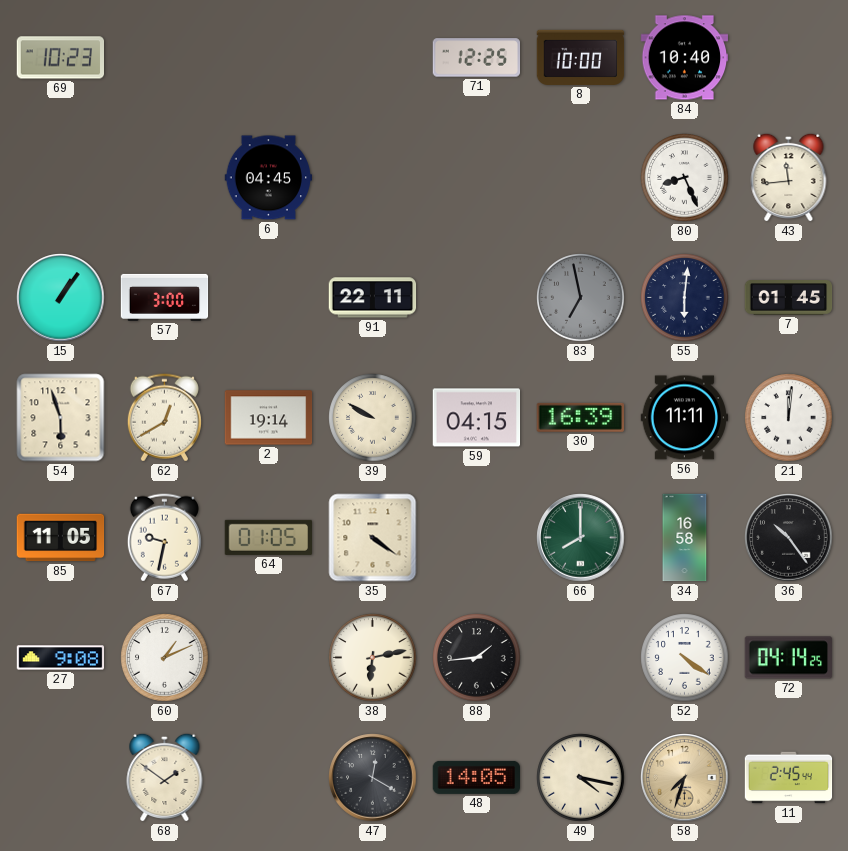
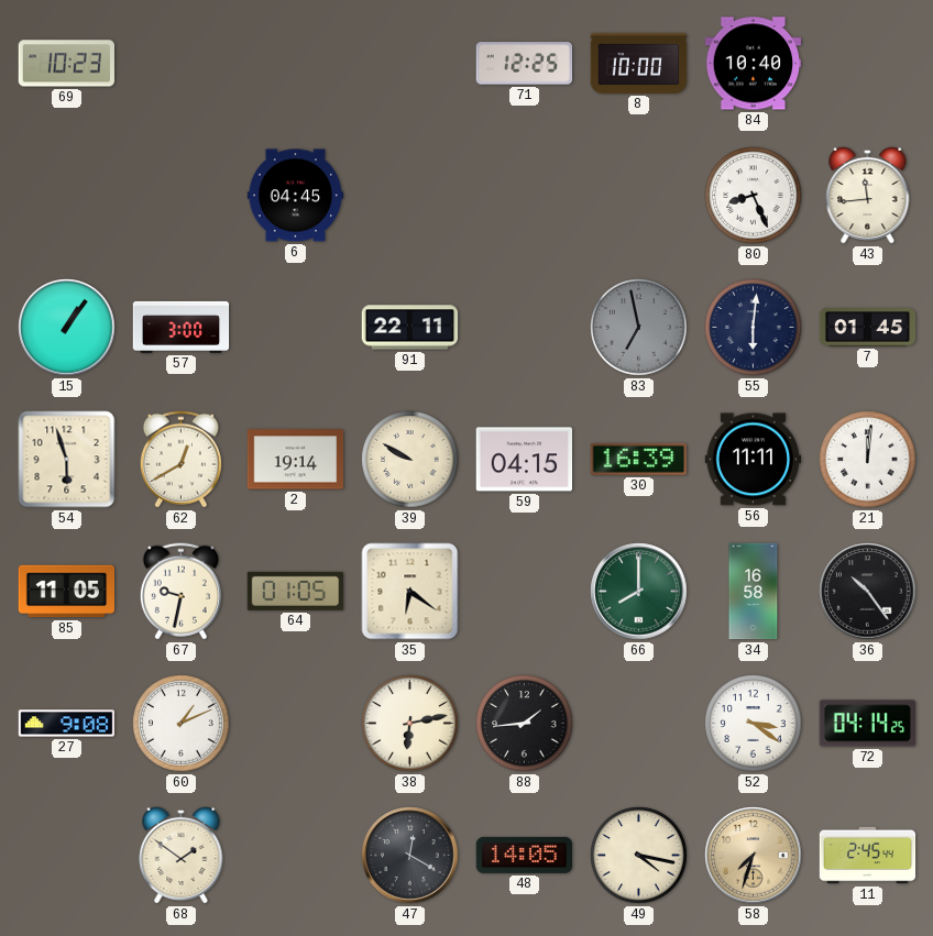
35: 4:21 -> 6:21
52: 4:21 -> 3:21
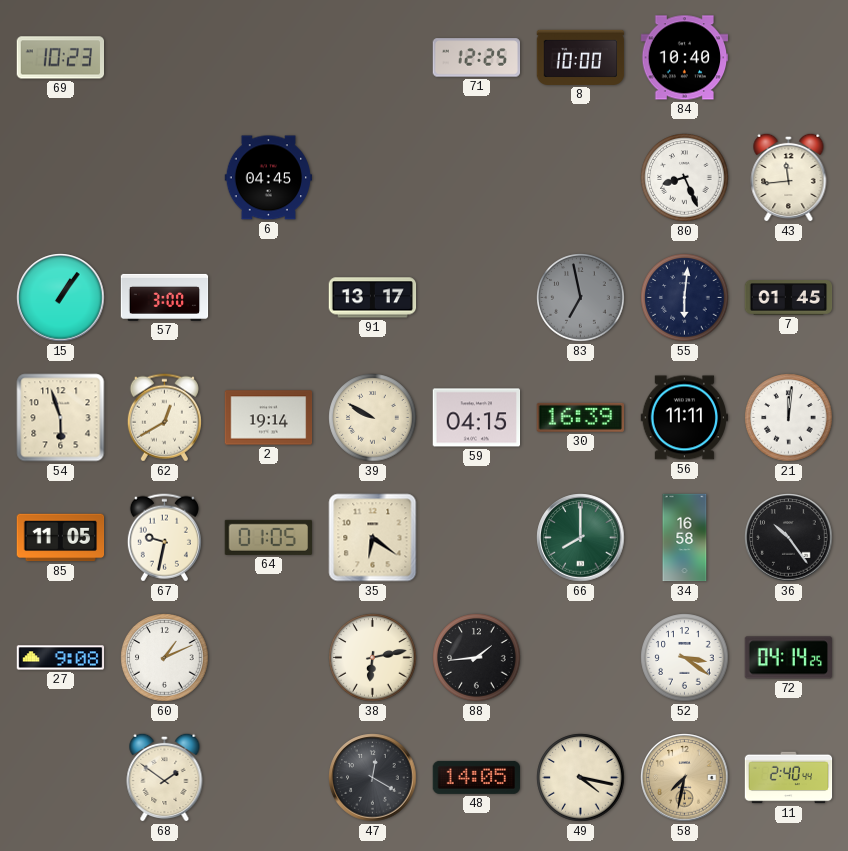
91: 22:11 -> 13:17
58: 7:33 -> 7:32
11: 2:45 -> 2:40
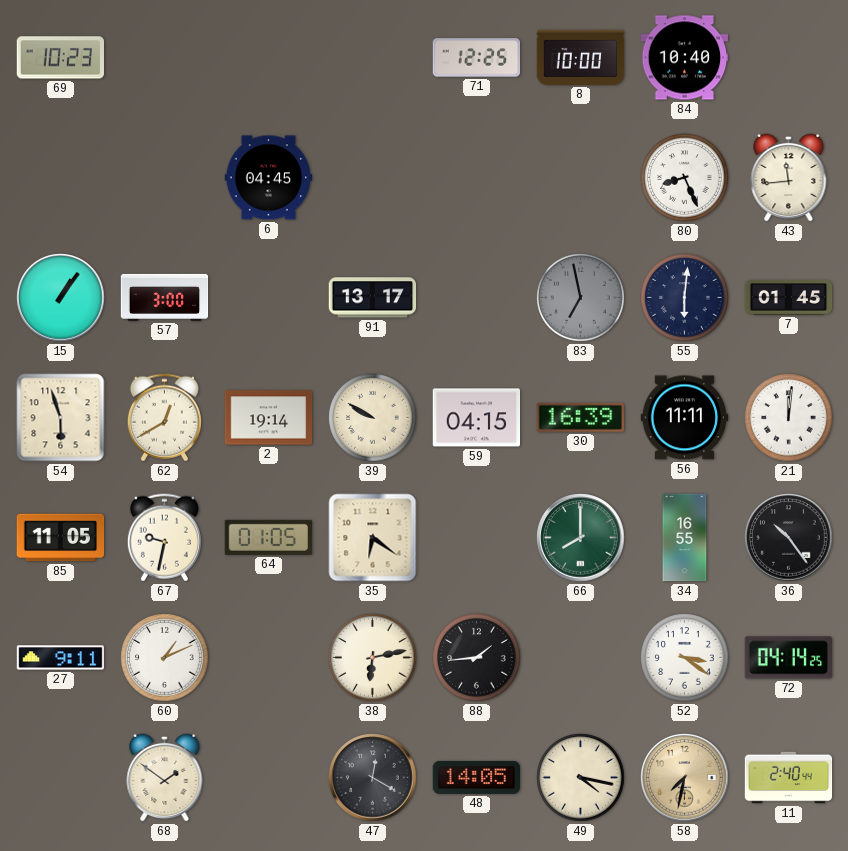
34: 16:58 -> 16:55
27: 9:08 -> 9:11
